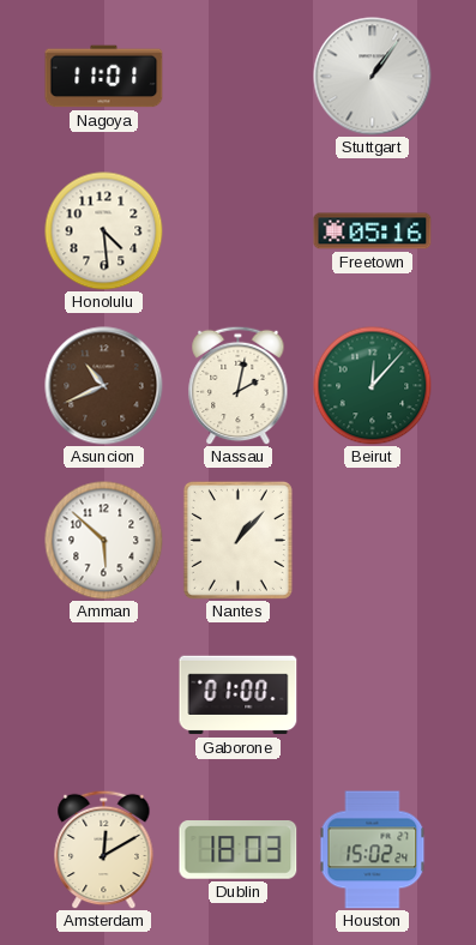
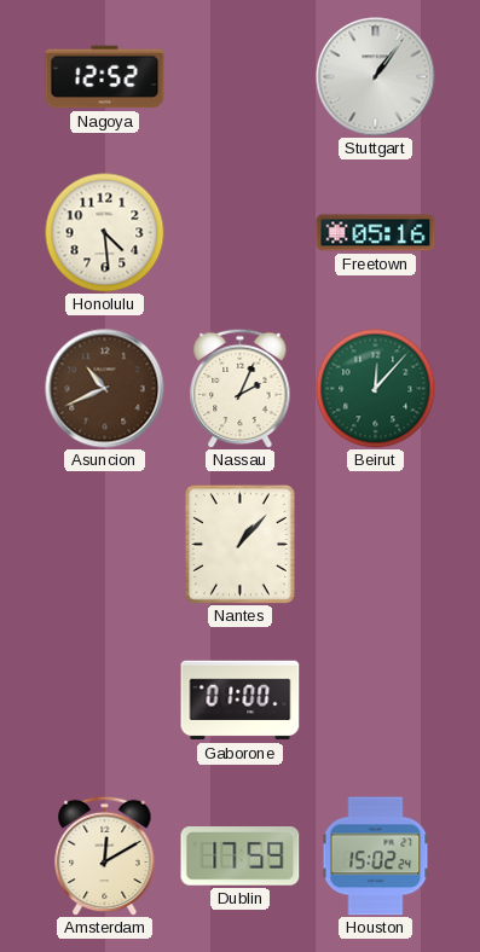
Nagoya: 11:01 -> 12:52
Nassau: 2:02 -> 2:04
Amman: 5:52 -> none
Dublin: 18:03 -> 17:59
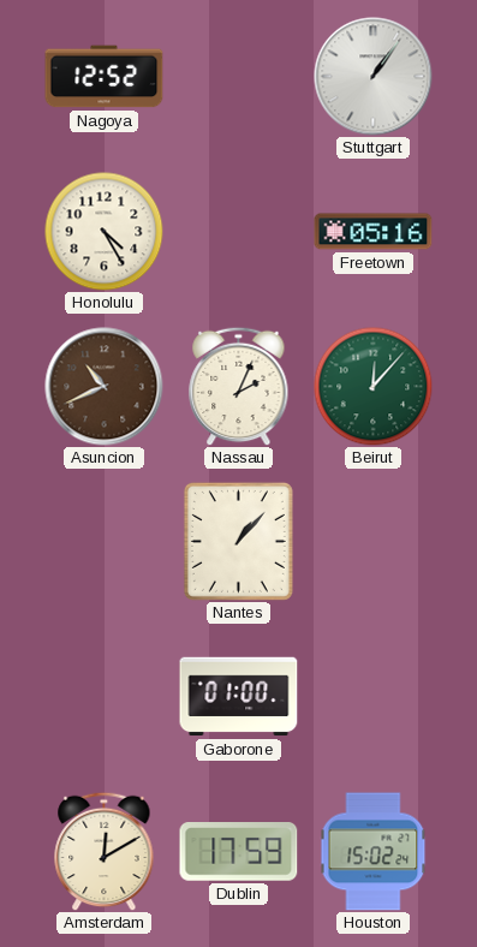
Honolulu: 4:29 -> 4:25
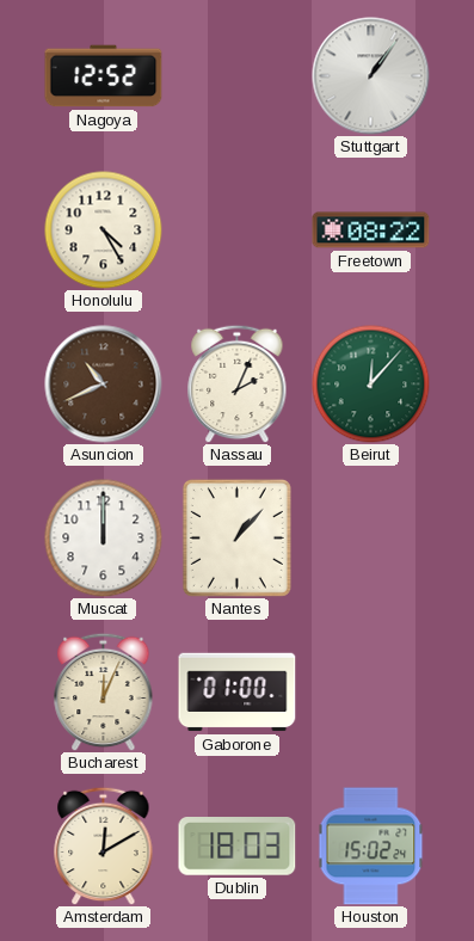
Freetown: 05:16 -> 08:22
Muscat: none -> 12:00
Bucharest: none -> 12:04
Dublin: 17:59 -> 18:03
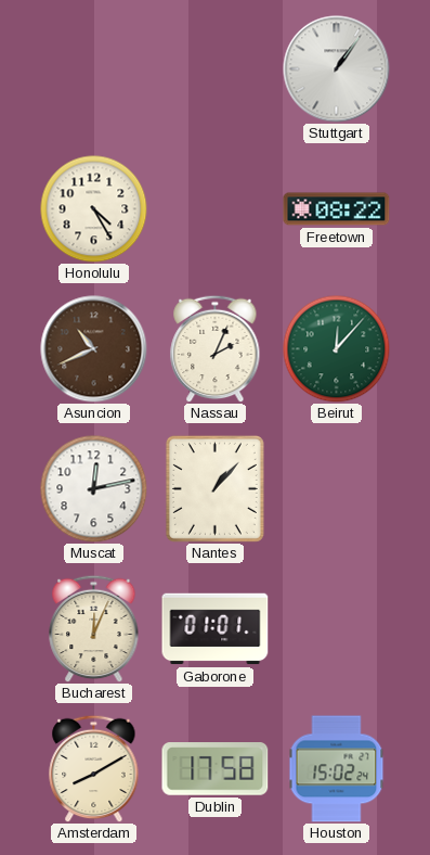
Nagoya: 12:52 -> none
Muscat: 12:00 -> 12:13
Gaborone: 01:00 -> 01:01
Amsterdam: 12:10 -> 8:10
Dublin: 18:03 -> 17:58
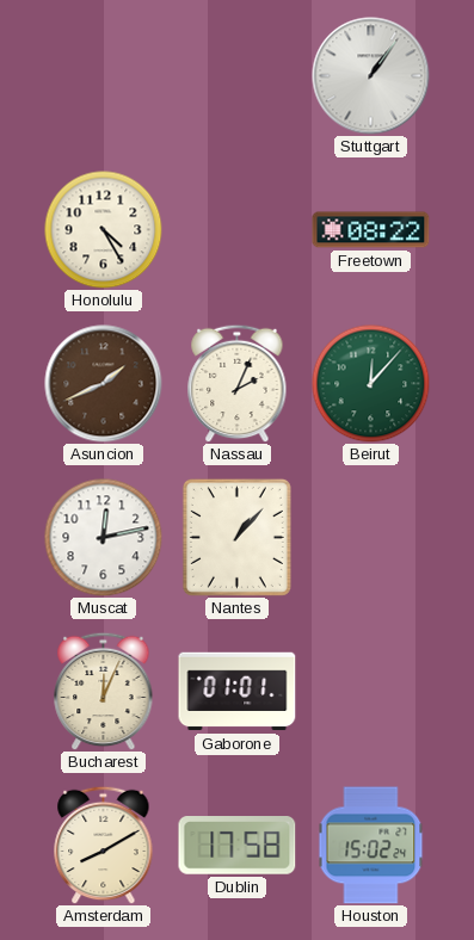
Asuncion: 10:41 -> 1:41
